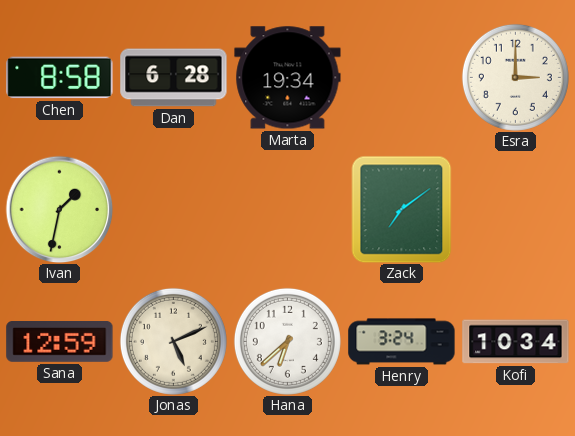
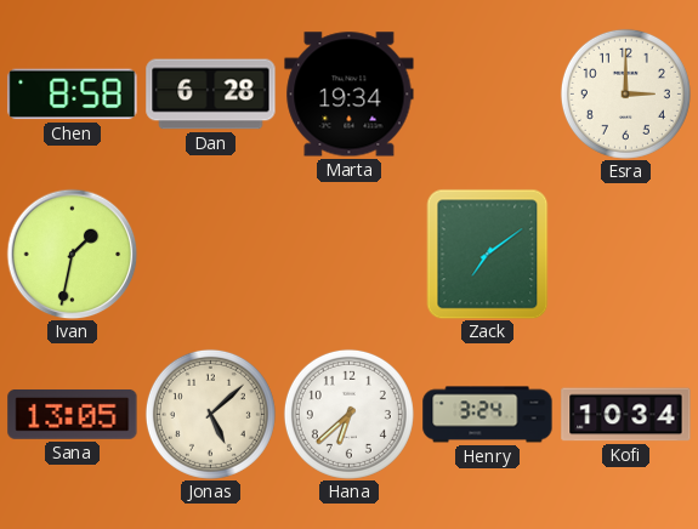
Sana: 12:59 -> 13:05
Jonas: 5:11 -> 5:08
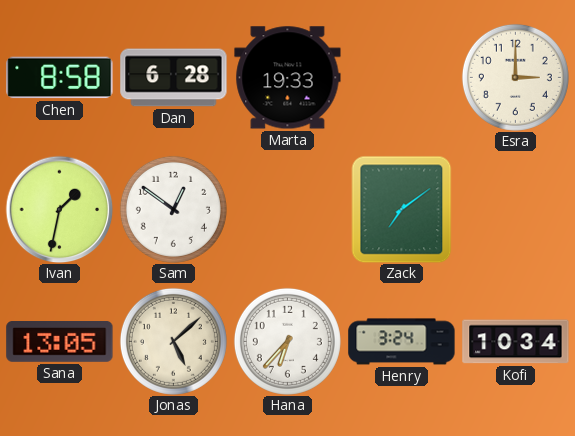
Marta: 19:34 -> 19:33
Sam: none -> 12:51
Hana: 6:38 -> 6:37
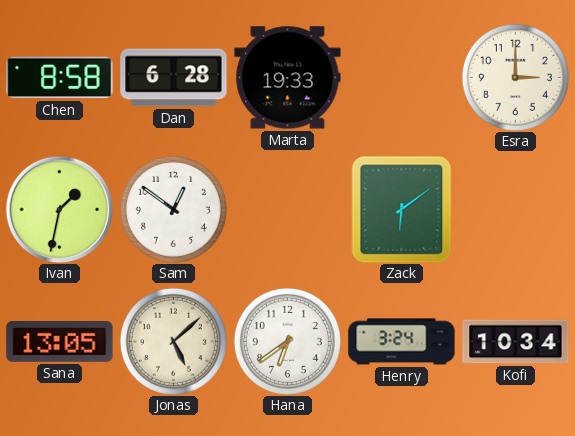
Zack: 7:09 -> 6:09
Hana: 6:37 -> 6:39
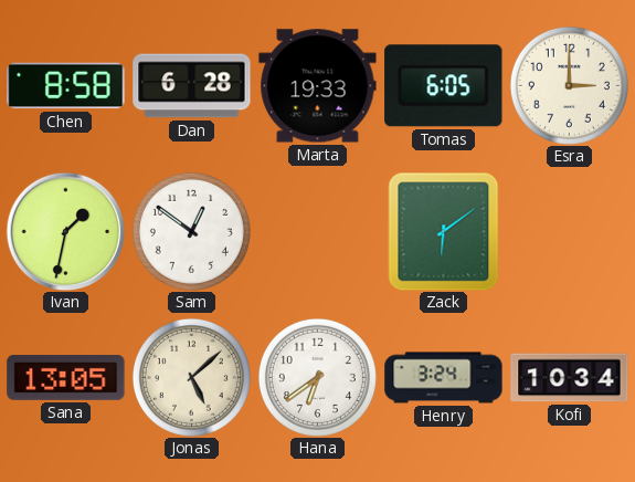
Tomas: none -> 6:05
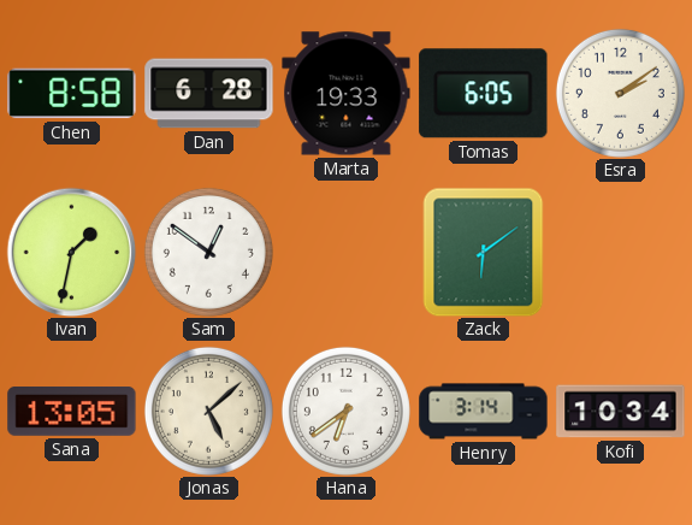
Esra: 3:00 -> 2:09
Henry: 3:24 -> 3:14
